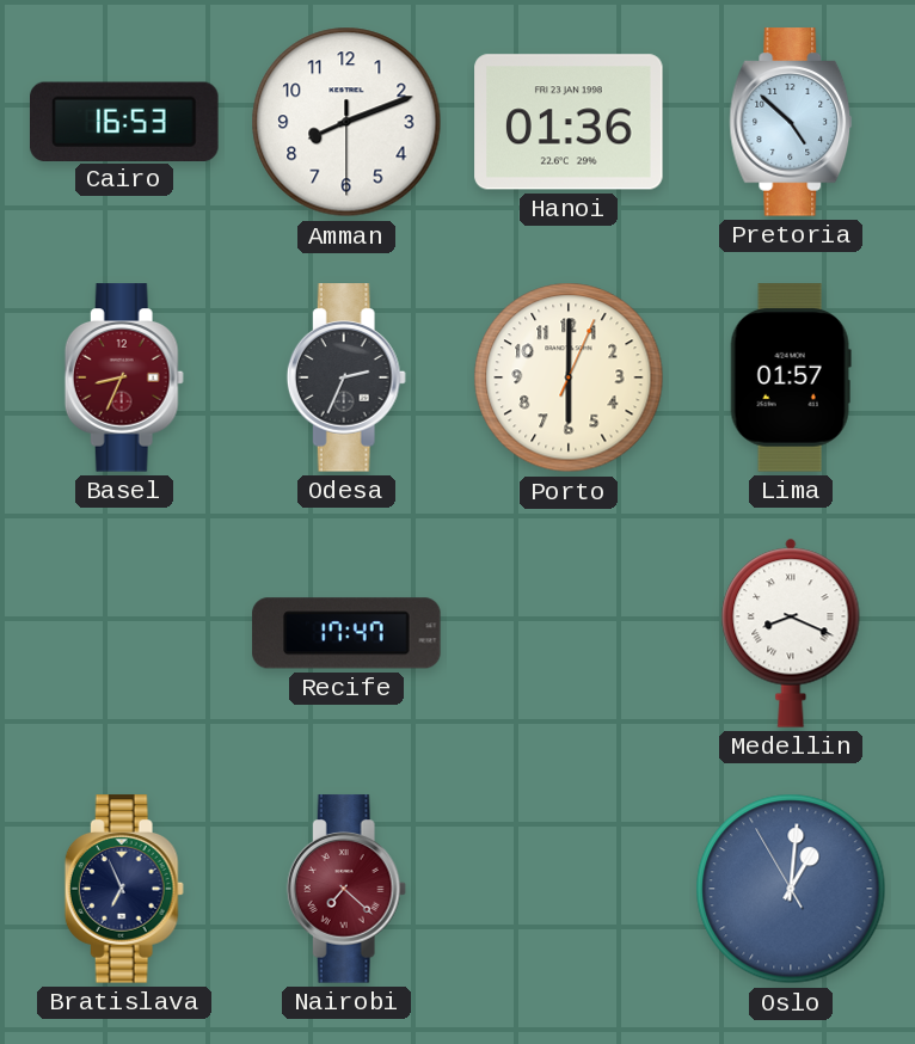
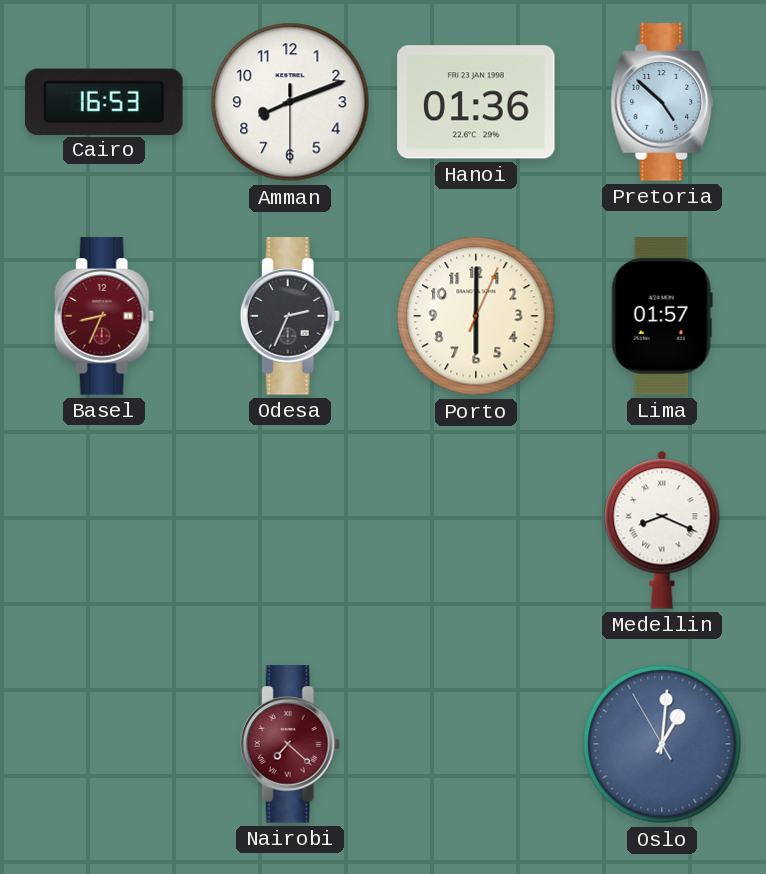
Recife: 17:47 -> none
Bratislava: 6:56 -> none
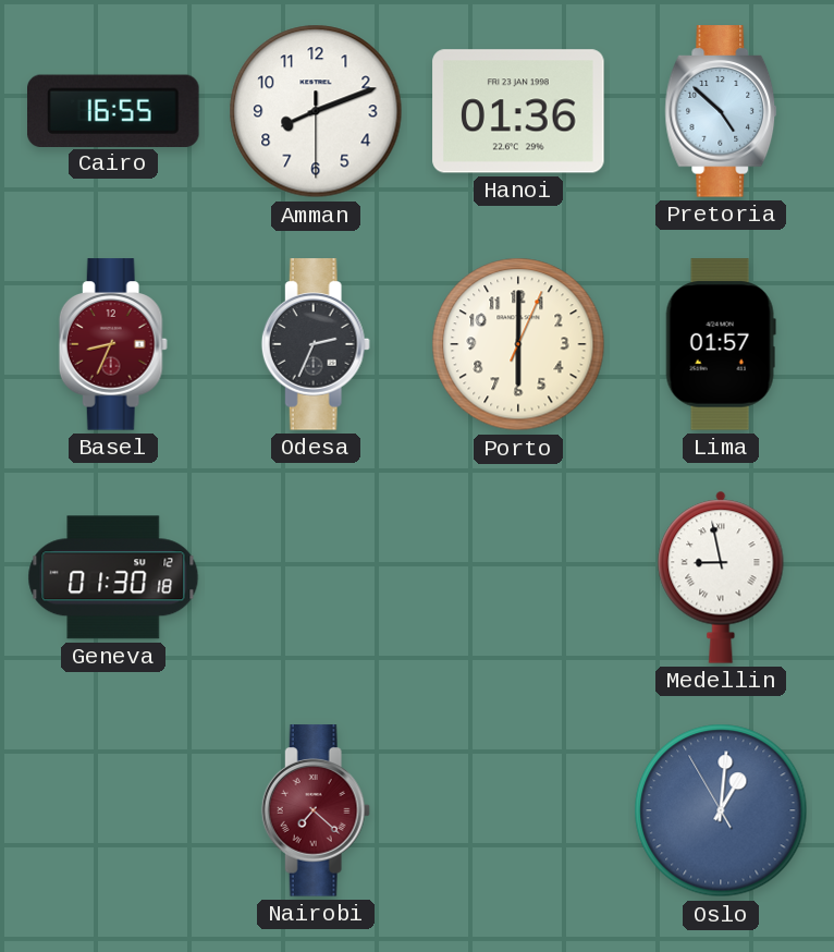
Cairo: 16:53 -> 16:55
Geneva: none -> 01:30
Medellin: 8:19 -> 8:58
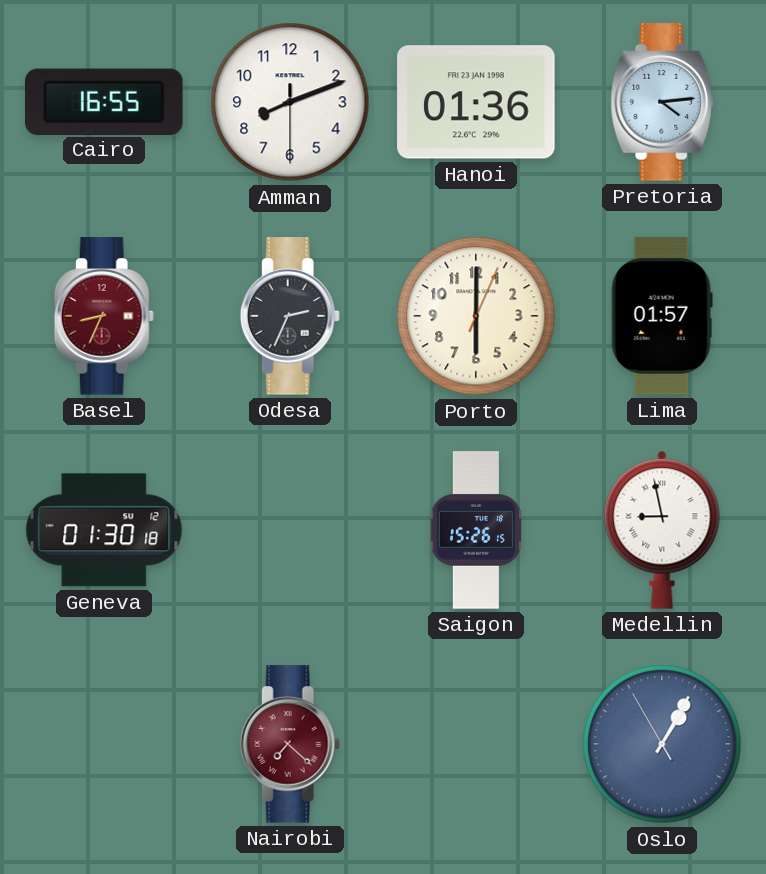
Pretoria: 4:52 -> 4:14
Saigon: none -> 15:26
Oslo: 1:00 -> 1:04
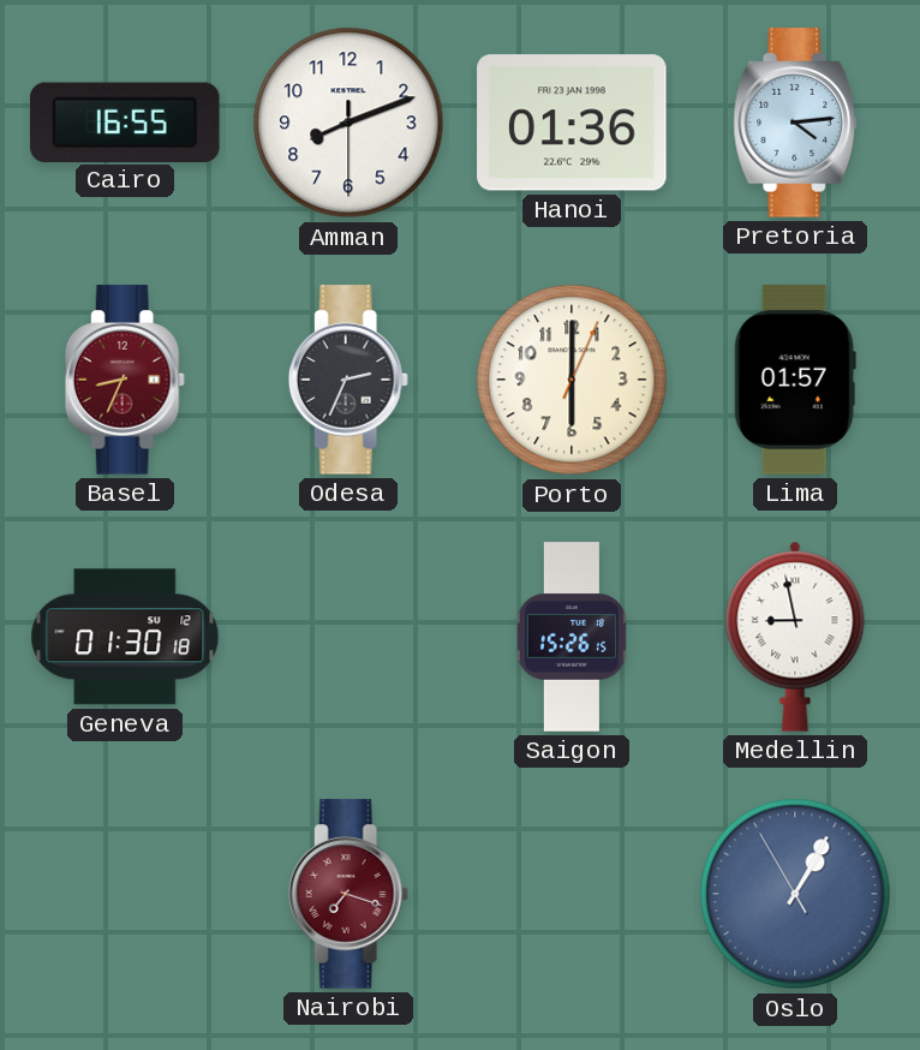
Nairobi: 7:22 -> 7:18
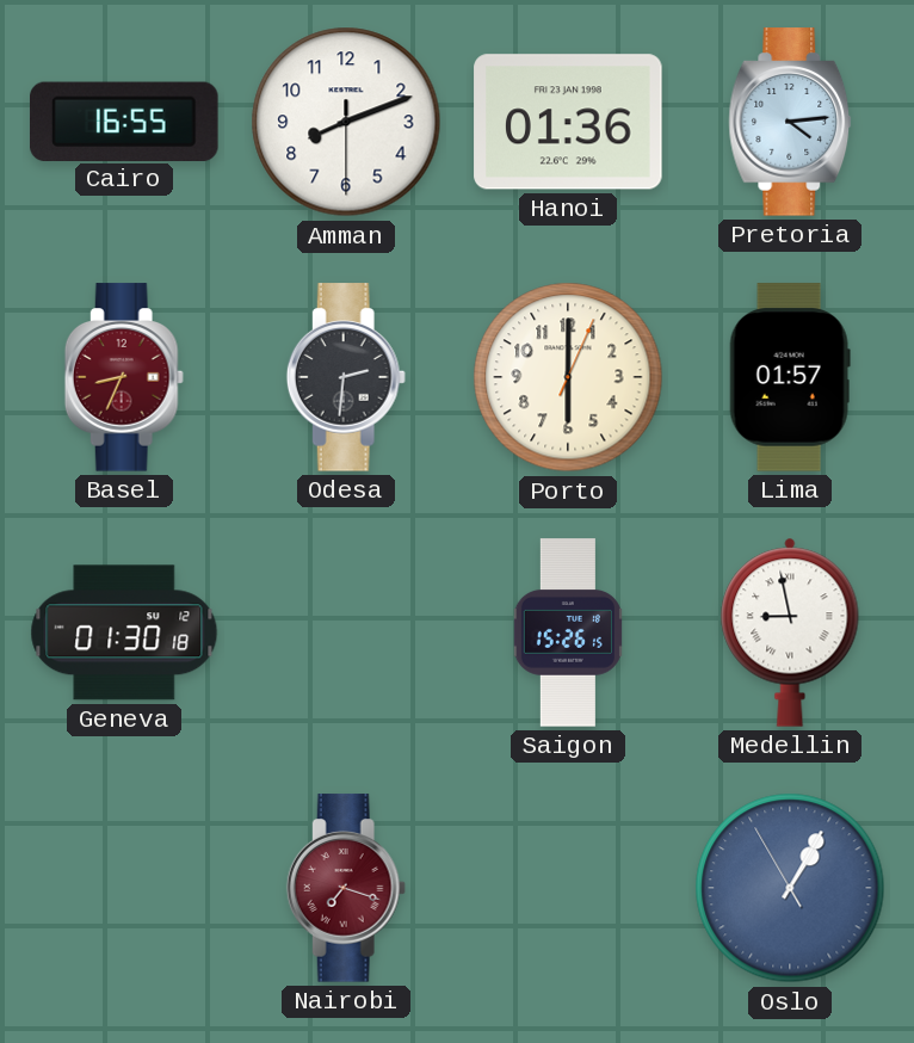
Odesa: 2:34 -> 2:31
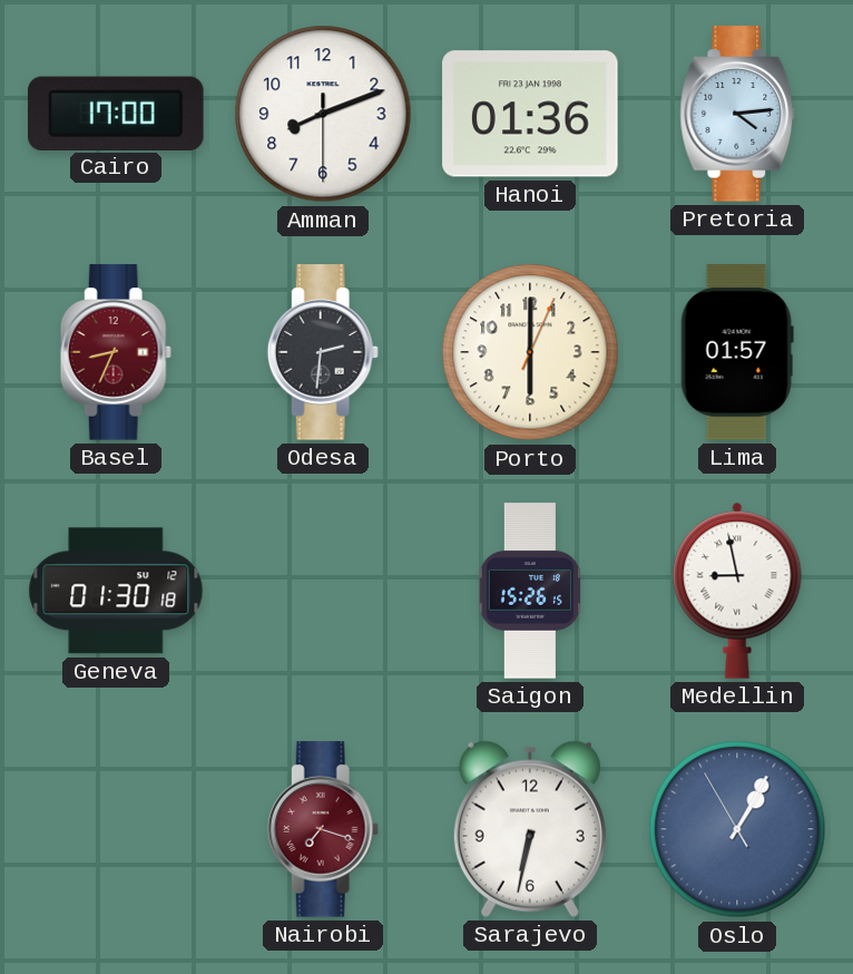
Cairo: 16:55 -> 17:00
Sarajevo: none -> 6:32
